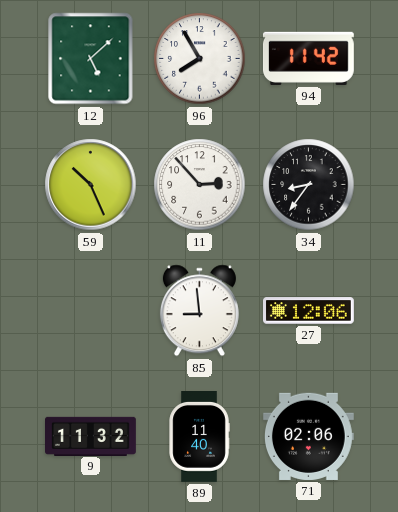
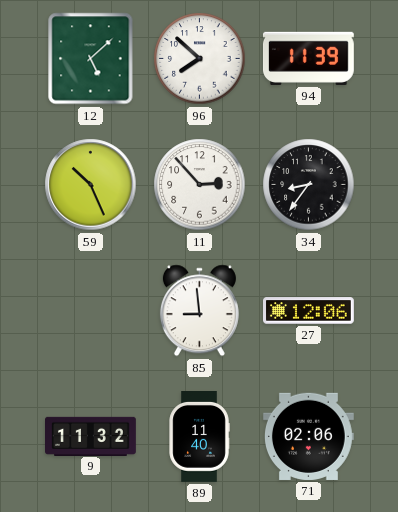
96: 7:55 -> 7:52
94: 11:42 -> 11:39
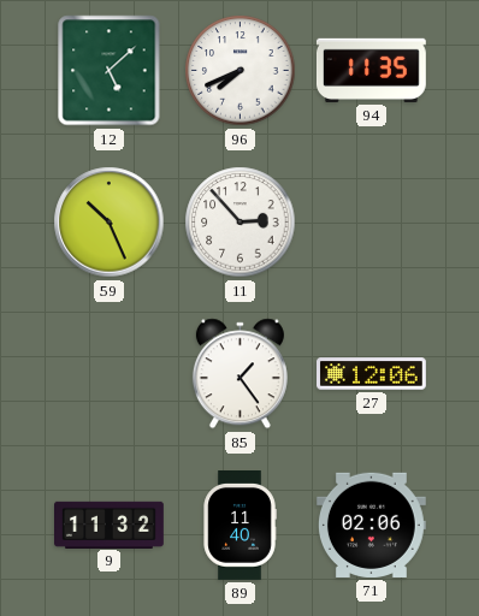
96: 7:52 -> 7:41
94: 11:39 -> 11:35
34: 8:36 -> none
85: 8:59 -> 1:24
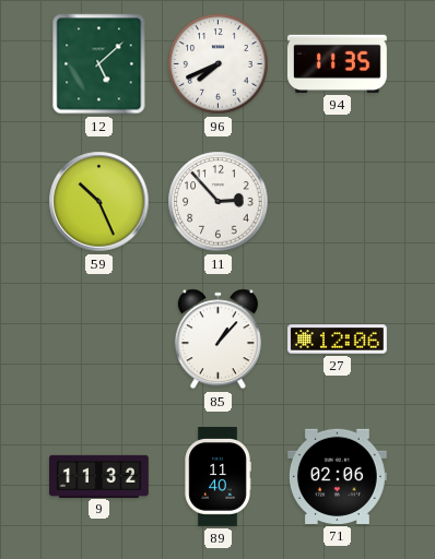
85: 1:24 -> 1:07
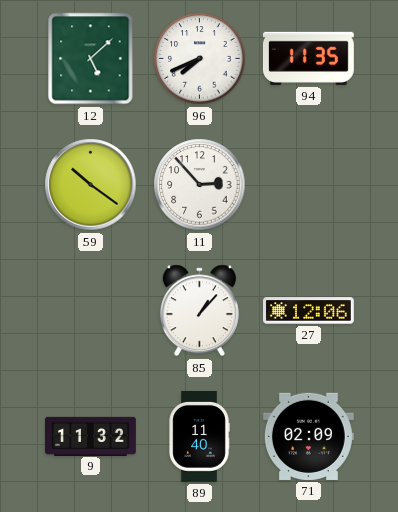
59: 10:26 -> 10:21
71: 02:06 -> 02:09
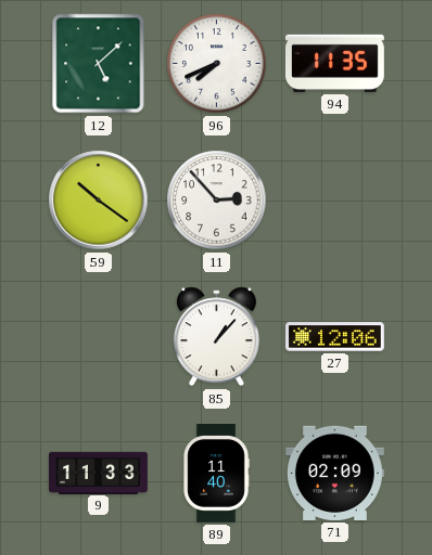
9: 11:32 -> 11:33
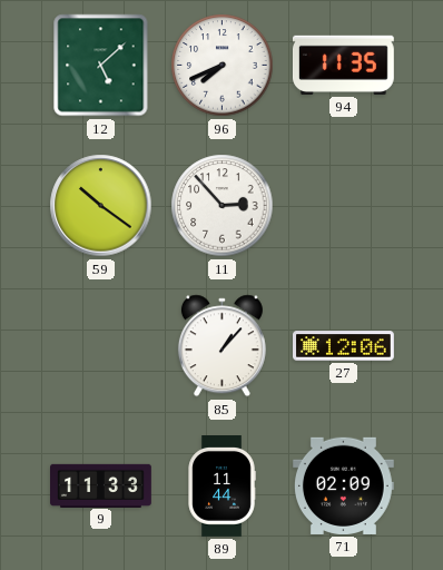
89: 11:40 -> 11:44
